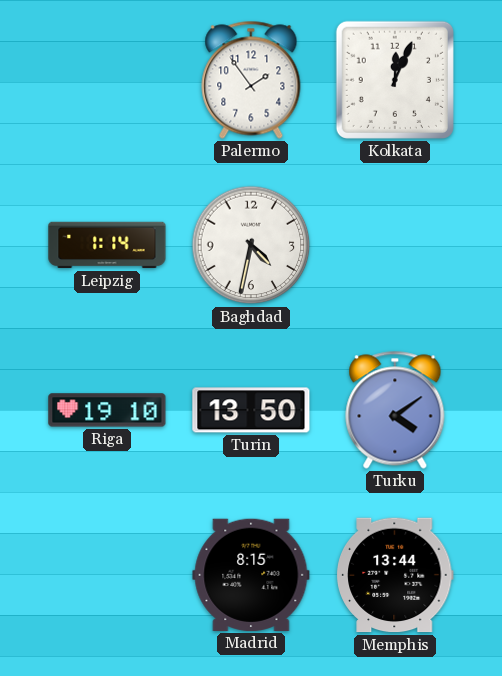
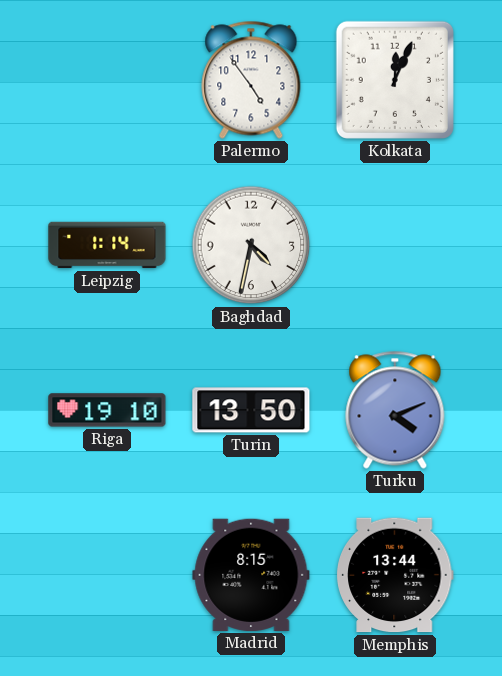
Palermo: 1:54 -> 4:54
Turku: 4:09 -> 4:11
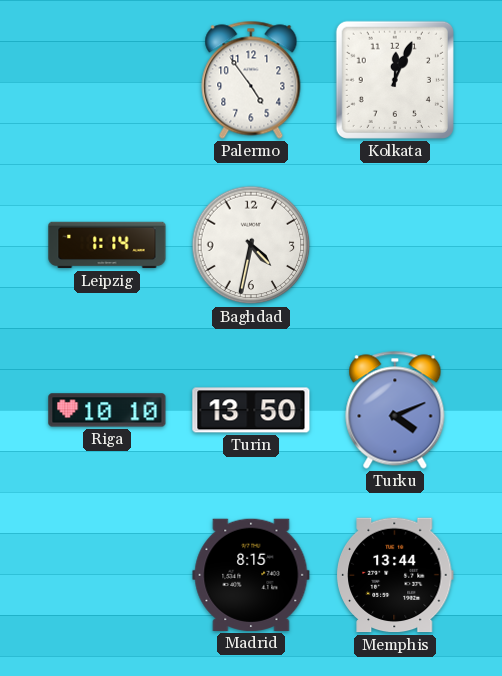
Riga: 19:10 -> 10:10
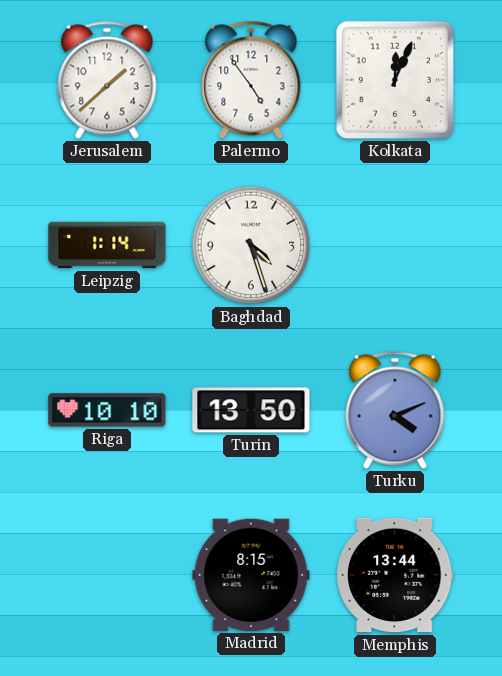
Jerusalem: none -> 1:38
Baghdad: 4:32 -> 4:27
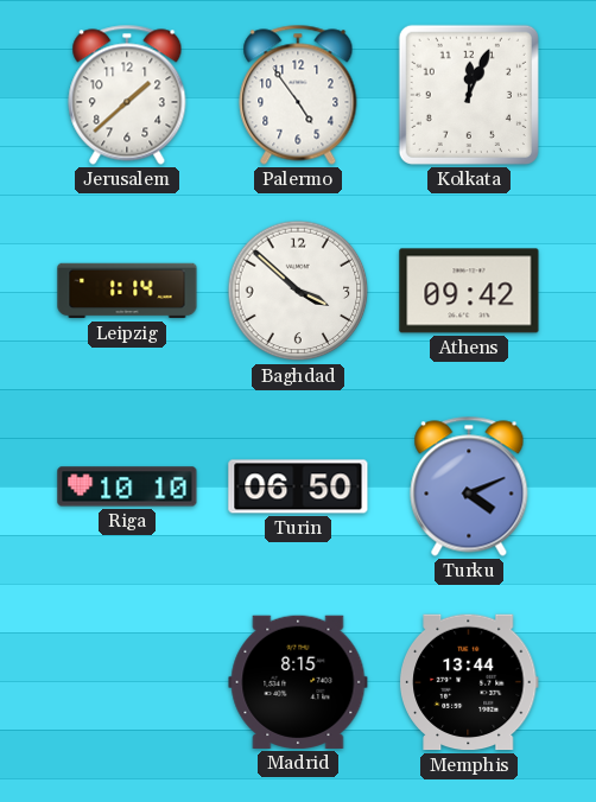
Baghdad: 4:27 -> 3:52
Athens: none -> 09:42
Turin: 13:50 -> 06:50
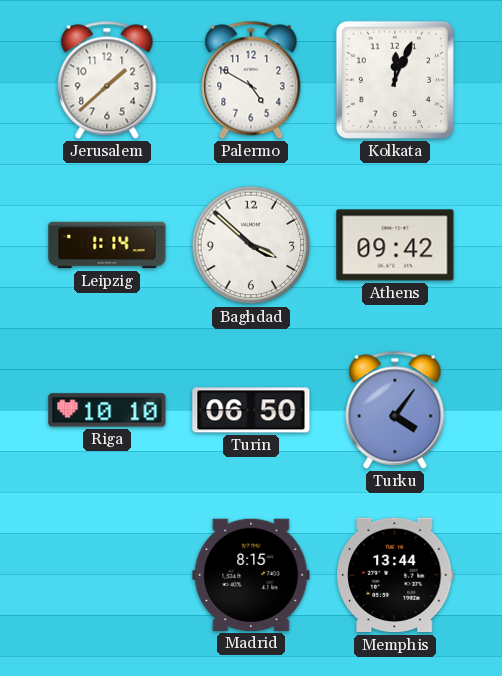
Palermo: 4:54 -> 4:50
Turku: 4:11 -> 4:06
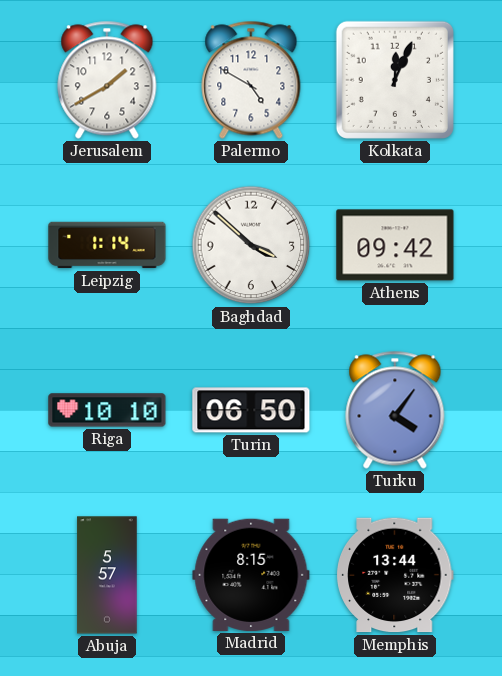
Jerusalem: 1:38 -> 1:40
Abuja: none -> 5:57
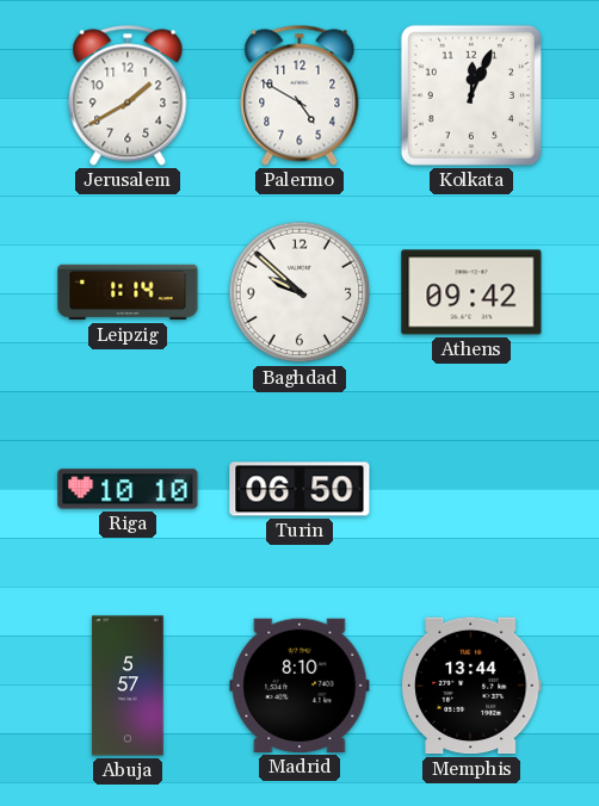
Baghdad: 3:52 -> 9:52
Turku: 4:06 -> none
Madrid: 8:15 -> 8:10
